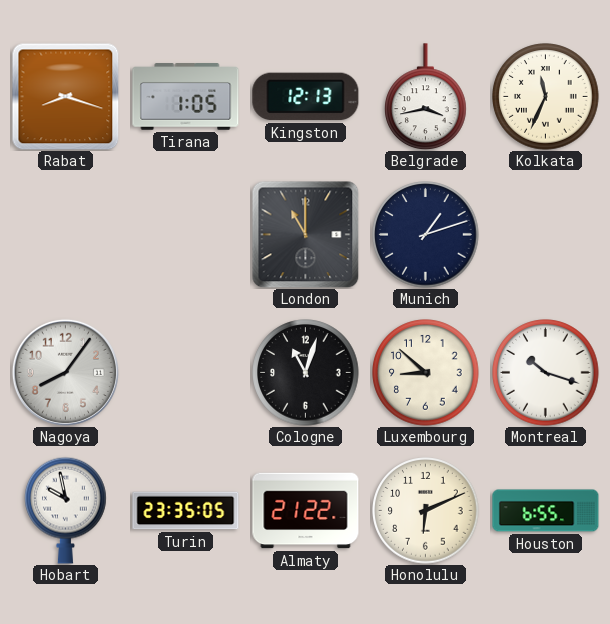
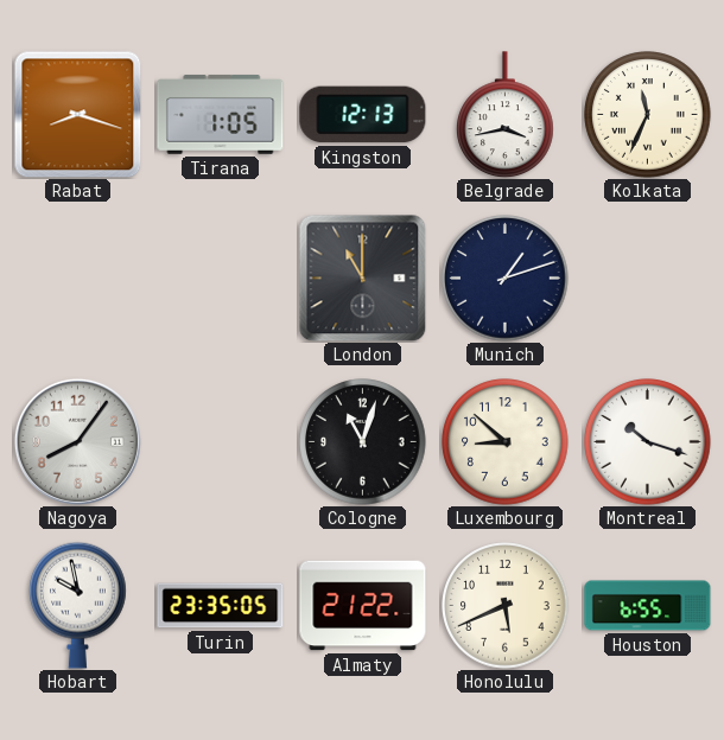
Honolulu: 6:11 -> 5:41
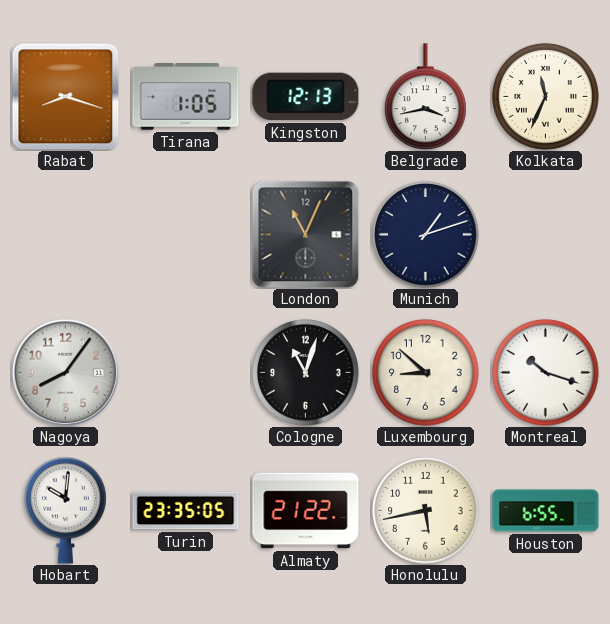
London: 11:00 -> 11:04
Hobart: 9:58 -> 10:01
Honolulu: 5:41 -> 5:43
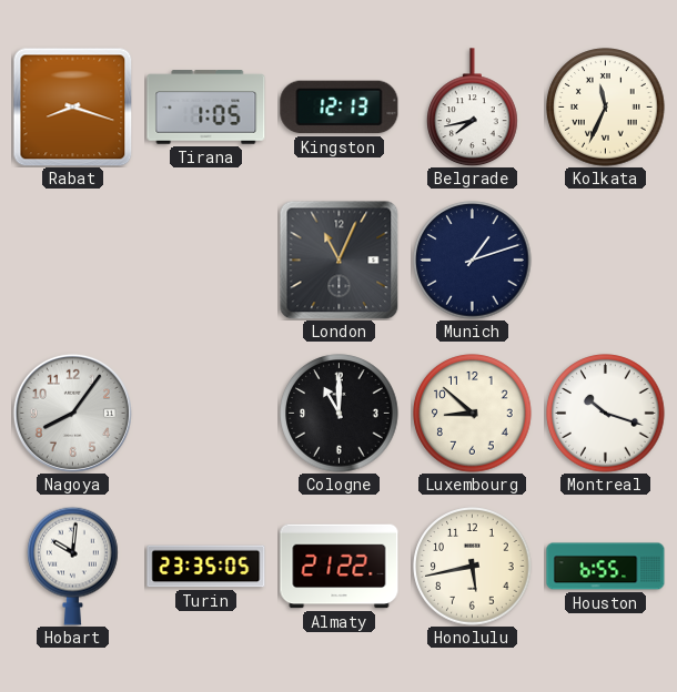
Belgrade: 3:43 -> 7:43
Cologne: 11:03 -> 11:00
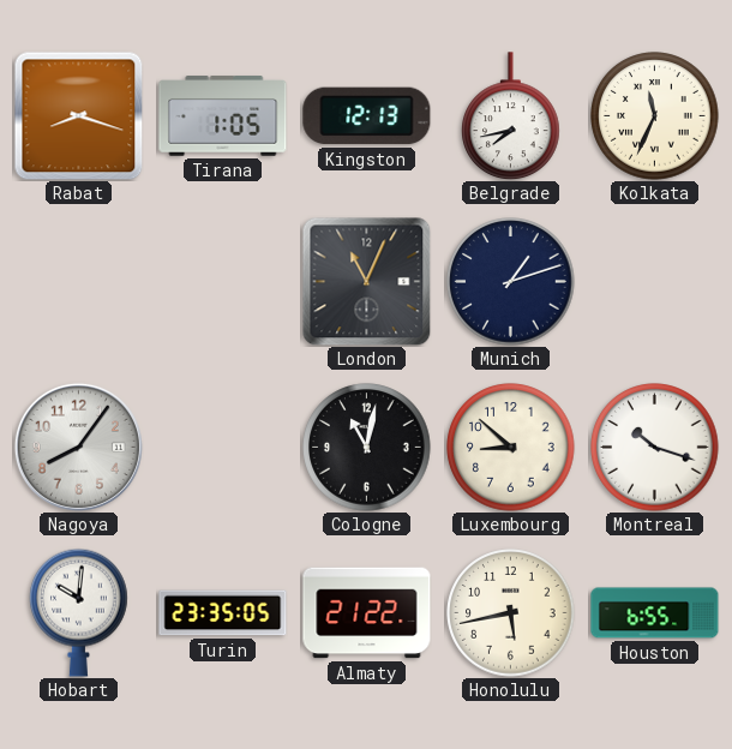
Cologne: 11:00 -> 11:02
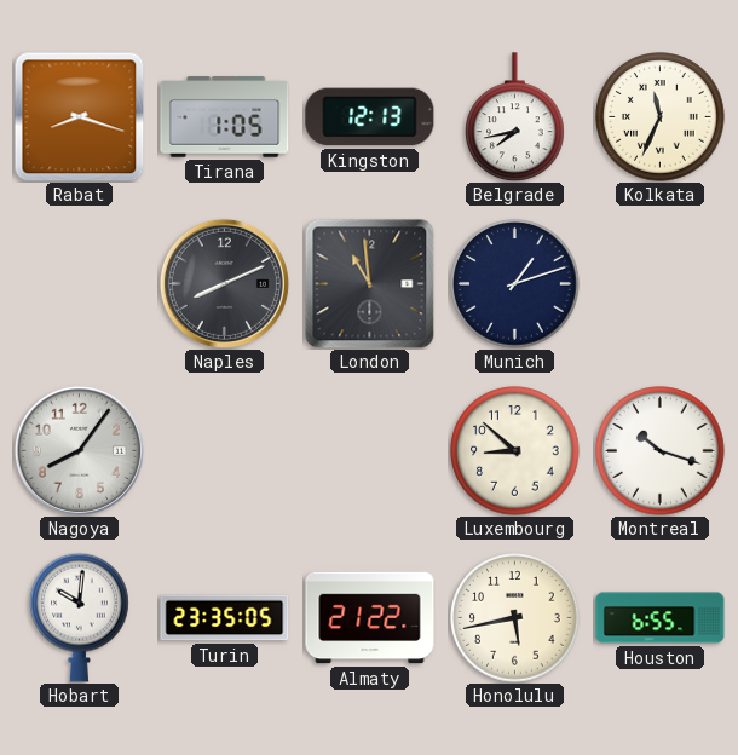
Naples: none -> 8:11
London: 11:04 -> 10:59
Cologne: 11:02 -> none
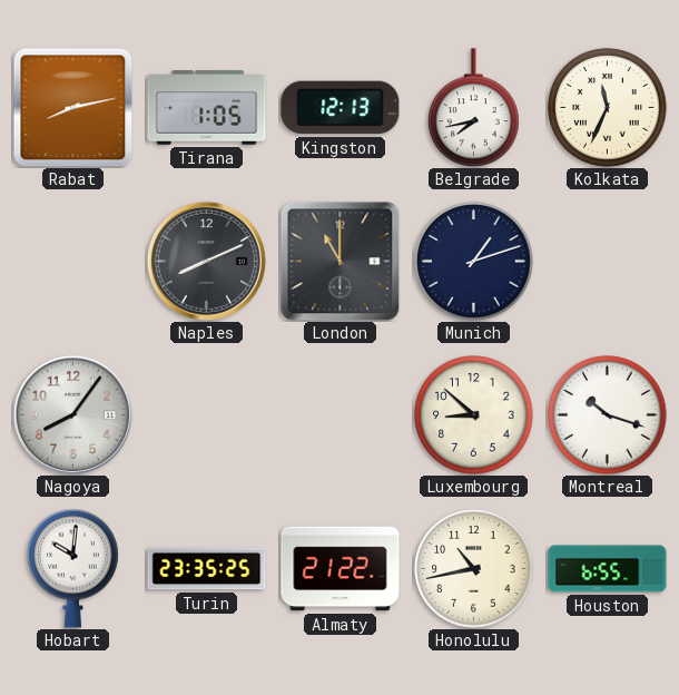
Rabat: 8:18 -> 8:13
London: 10:59 -> 11:00
Turin: 23:35:05 -> 23:35:25
Honolulu: 5:43 -> 10:43
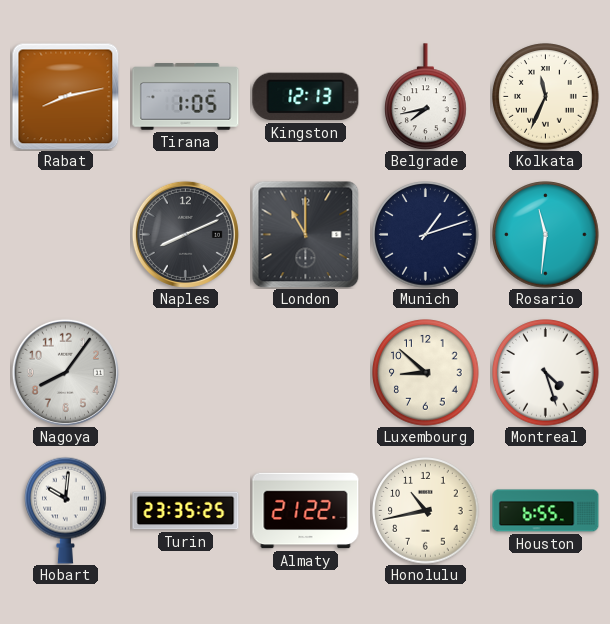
Rosario: none -> 11:31
Montreal: 10:18 -> 4:27
